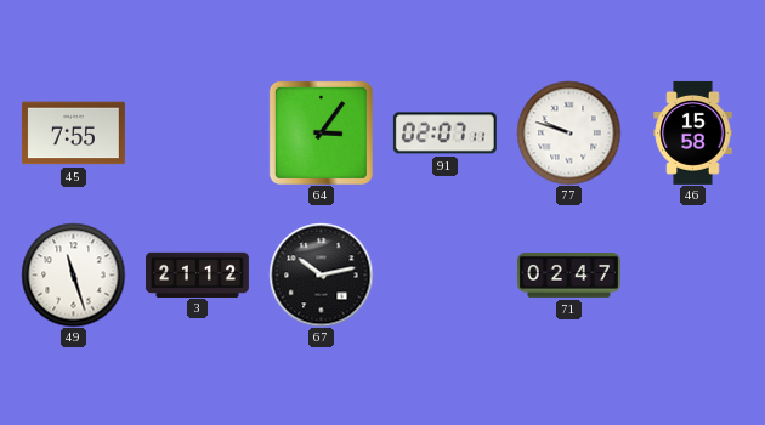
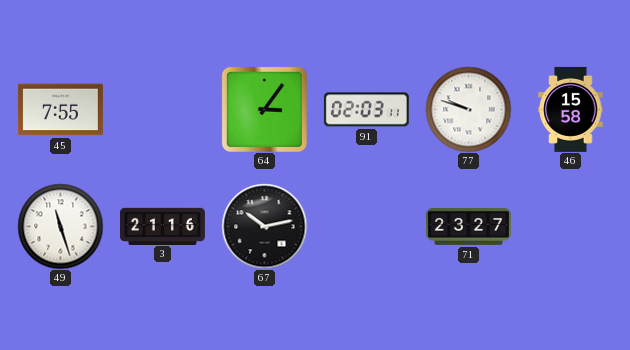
91: 02:07 -> 02:03
3: 21:12 -> 21:16
71: 02:47 -> 23:27
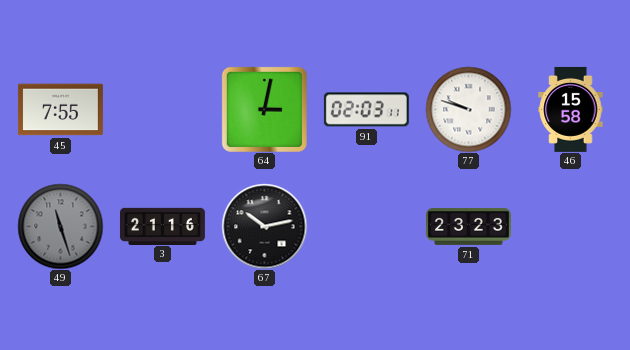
64: 3:06 -> 3:02
49 dial: white -> grey
71: 23:27 -> 23:23
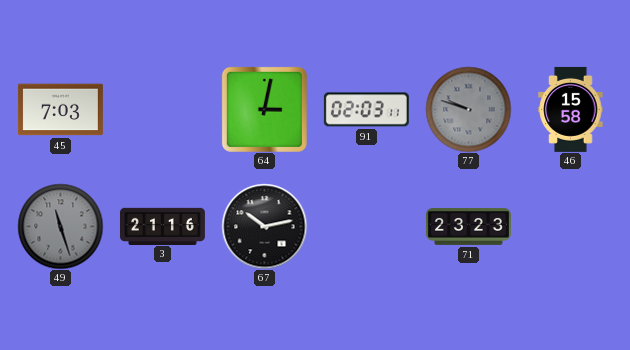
45: 7:55 -> 7:03
77 dial: white -> grey
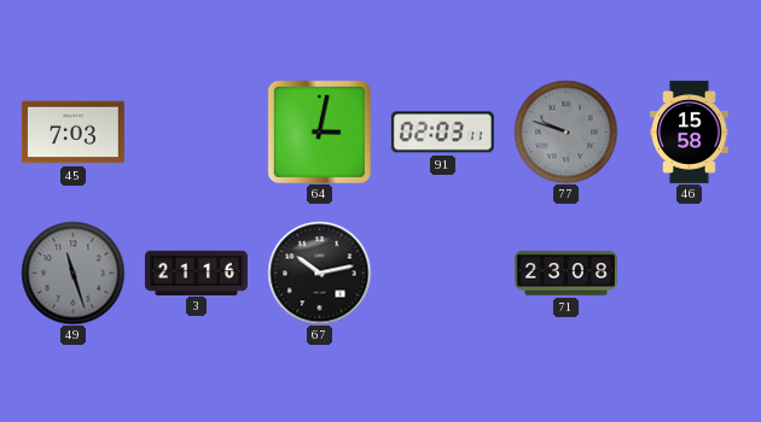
71: 23:23 -> 23:08
